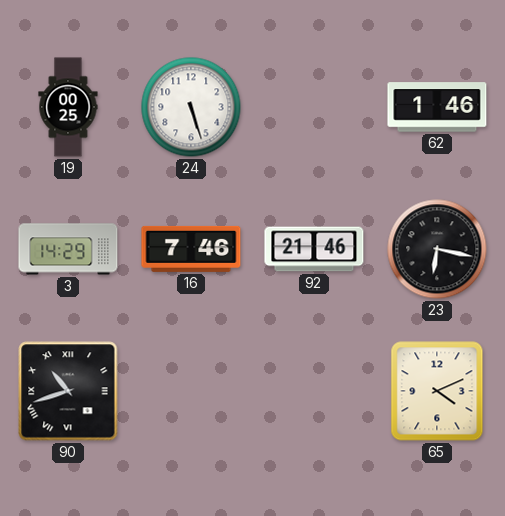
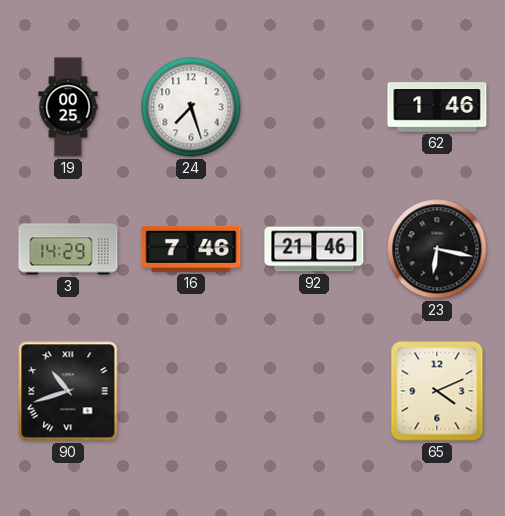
24: 5:27 -> 7:27
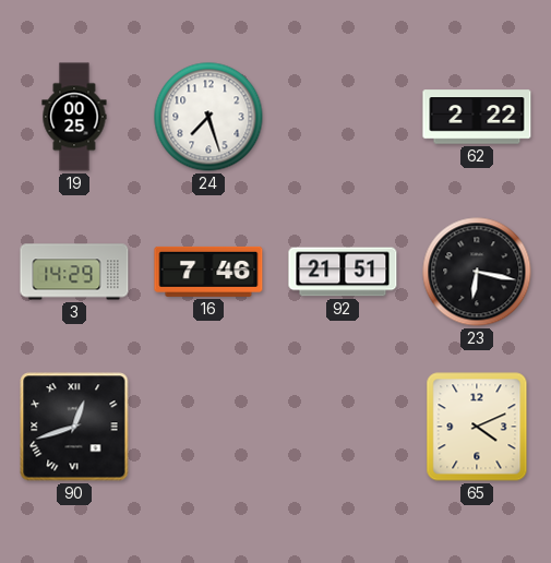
62: 1:46 -> 2:22
92: 21:46 -> 21:51
90: 10:42 -> 12:42
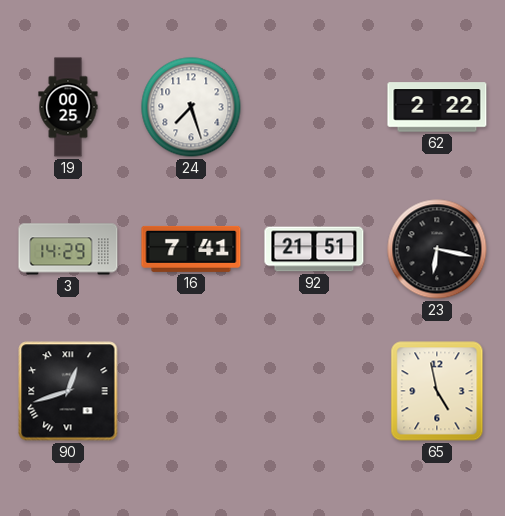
16: 7:46 -> 7:41
65: 4:11 -> 4:58
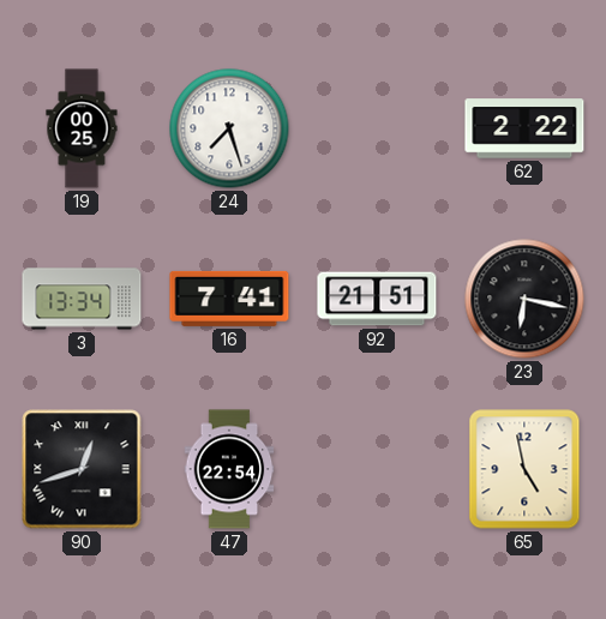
3: 14:29 -> 13:34
47: none -> 22:54
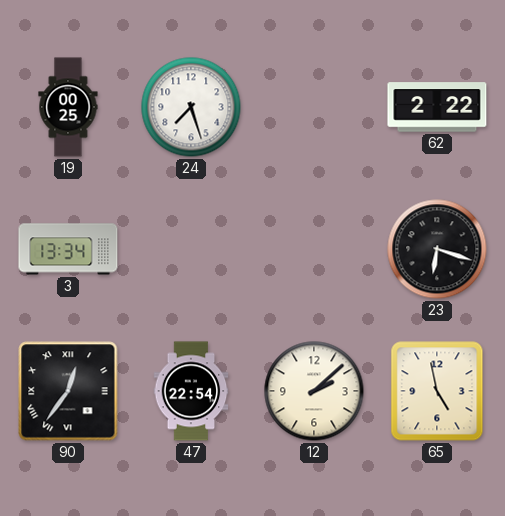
16: 7:41 -> none
92: 21:51 -> none
23: 6:17 -> 6:18
90: 12:42 -> 12:36
12: none -> 2:08
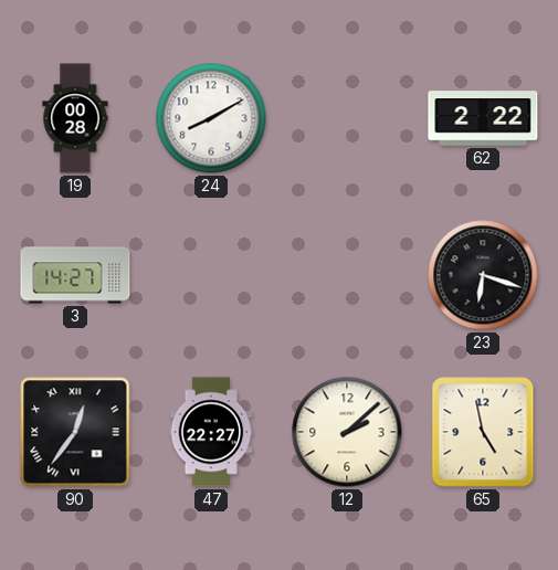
19: 00:25 -> 00:28
24: 7:27 -> 8:10
3: 13:34 -> 14:27
47: 22:54 -> 22:27
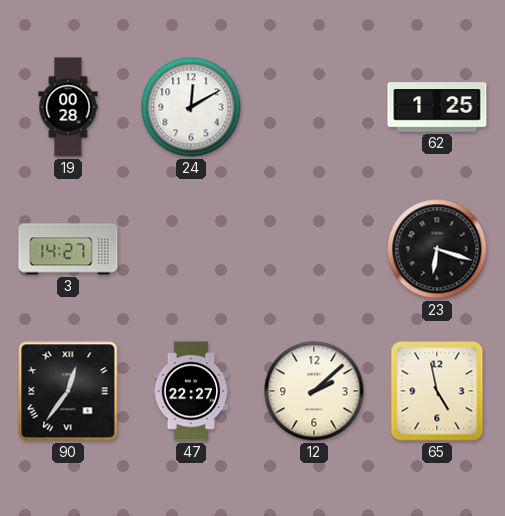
24: 8:10 -> 12:10
62: 2:22 -> 1:25
